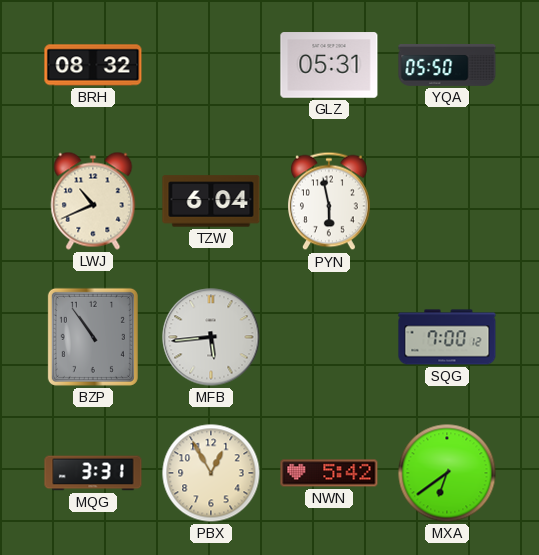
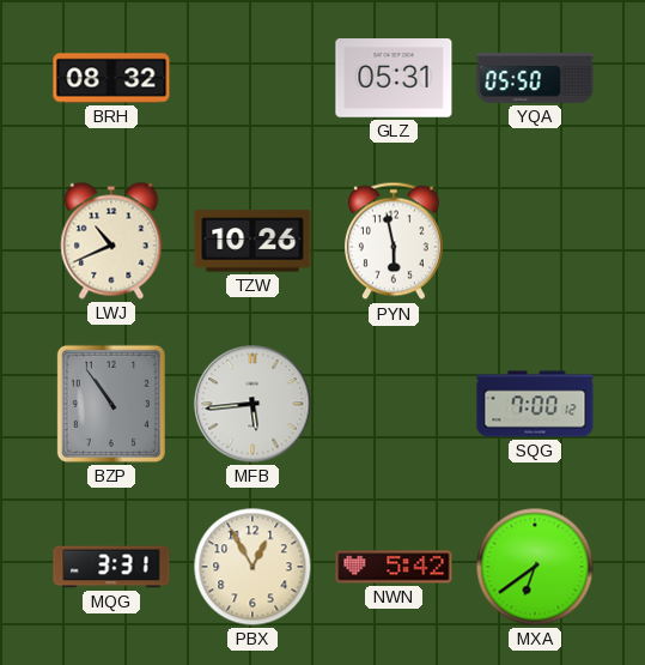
TZW: 6:04 -> 10:26
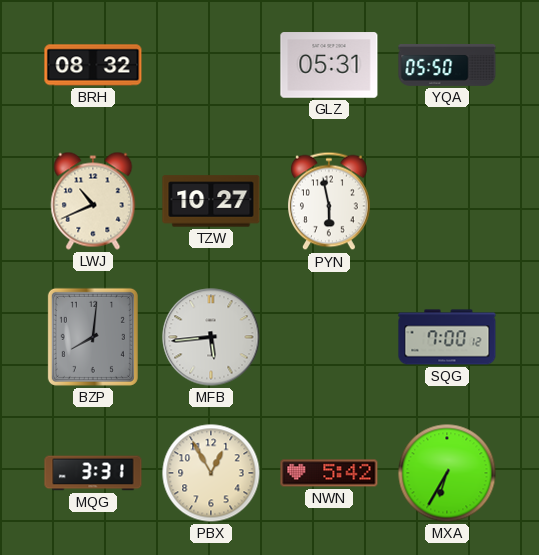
TZW: 10:26 -> 10:27
BZP: 10:54 -> 8:01
MXA: 6:39 -> 6:35
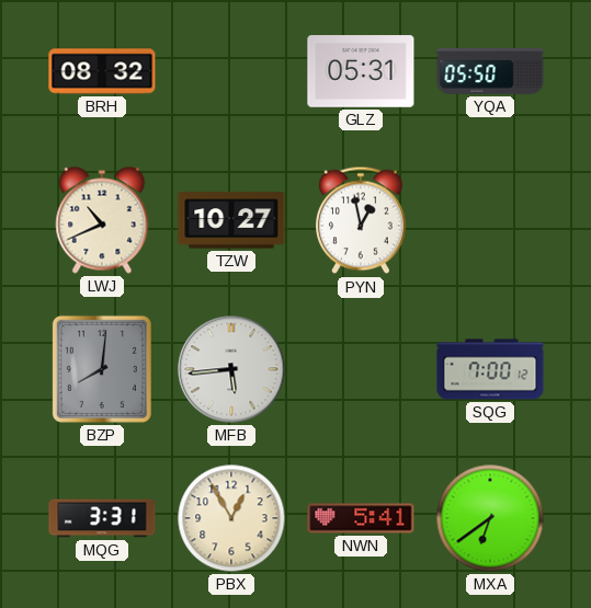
PYN: 5:58 -> 12:58
NWN: 5:42 -> 5:41
MXA: 6:35 -> 6:39
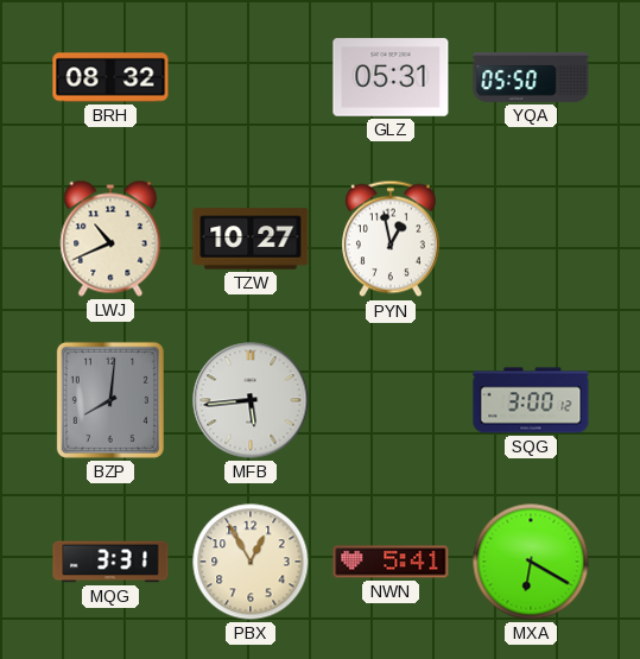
SQG: 7:00 -> 3:00
MXA: 6:39 -> 6:20
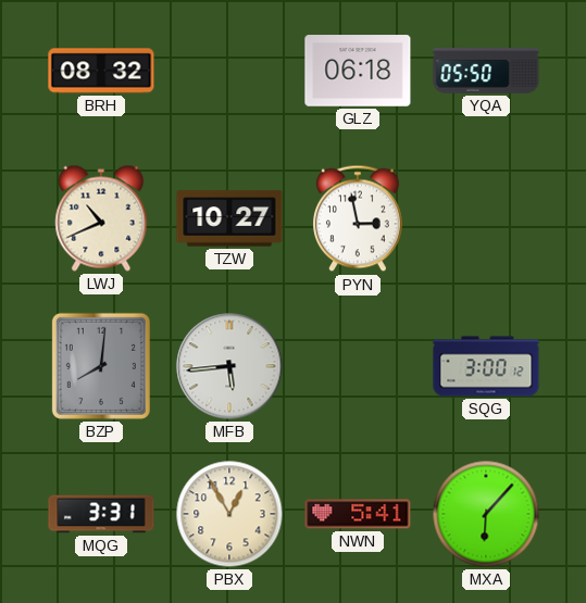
GLZ: 05:31 -> 06:18
PYN: 12:58 -> 2:58
MXA: 6:20 -> 6:07
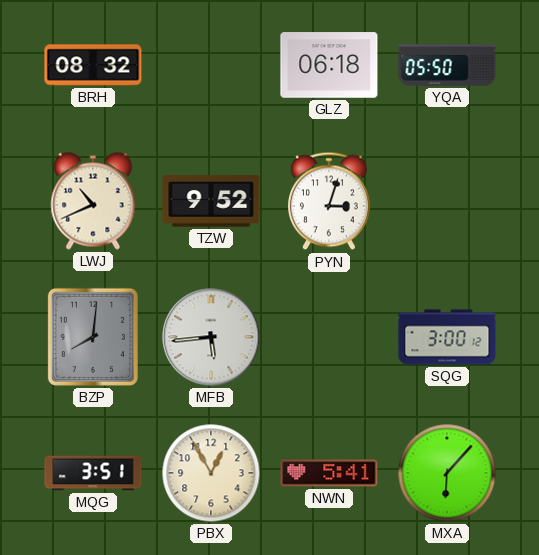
TZW: 10:27 -> 9:52
PYN: 2:58 -> 3:03
MQG: 3:31 -> 3:51
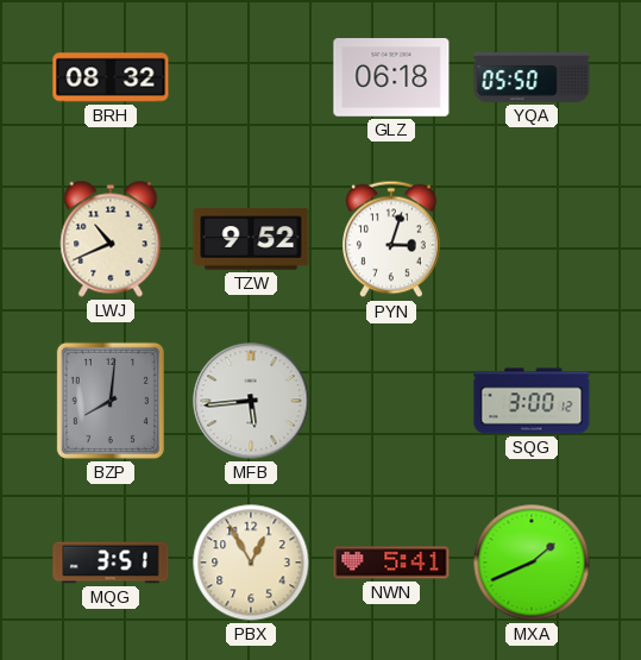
MXA: 6:07 -> 1:41
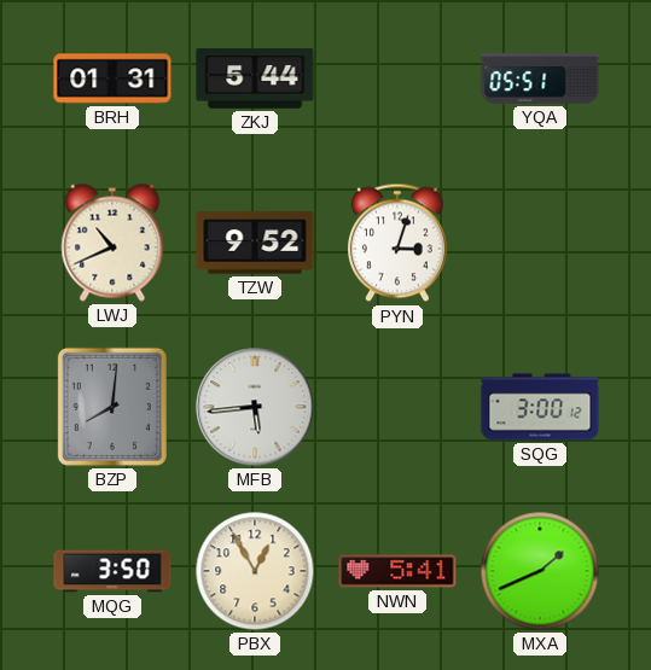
BRH: 08:32 -> 01:31
ZKJ: none -> 5:44
GLZ: 06:18 -> none
YQA: 05:50 -> 05:51
MQG: 3:51 -> 3:50
